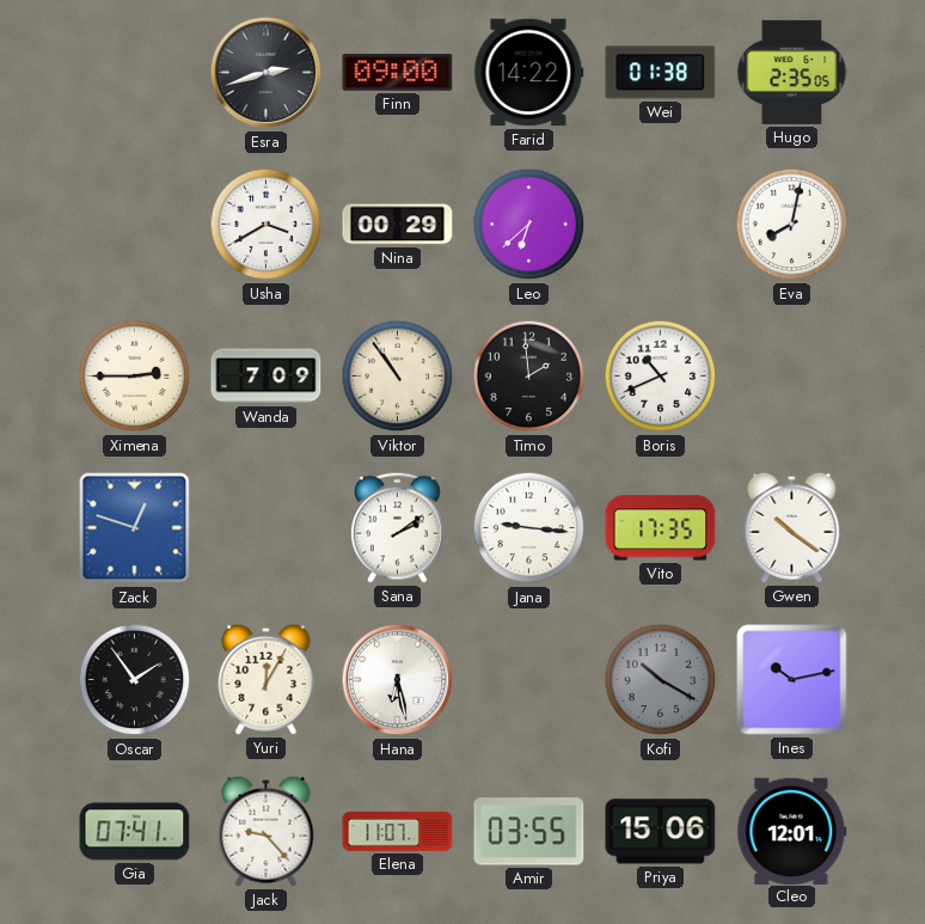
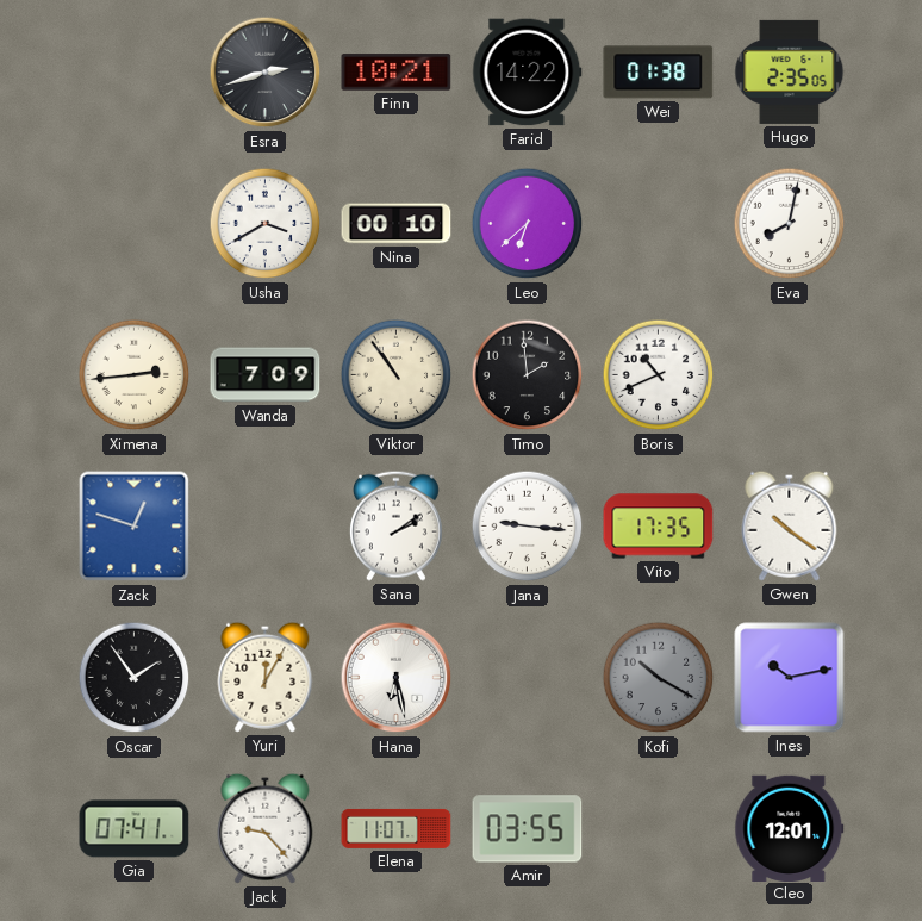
Finn: 09:00 -> 10:21
Nina: 00:29 -> 00:10
Ximena: 2:45 -> 2:44
Priya: 15:06 -> none
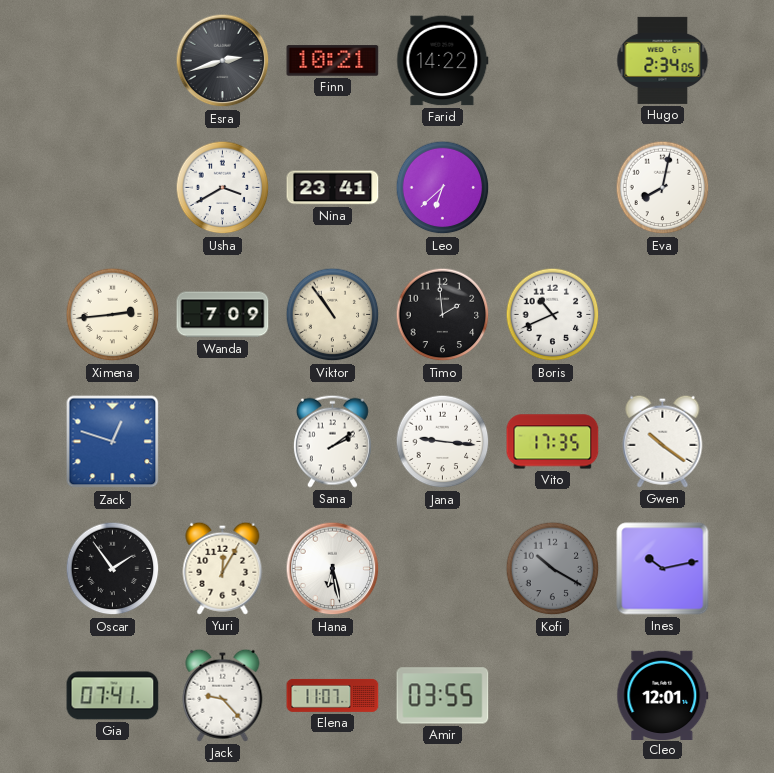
Wei: 01:38 -> none
Hugo: 2:35 -> 2:34
Nina: 00:10 -> 23:41
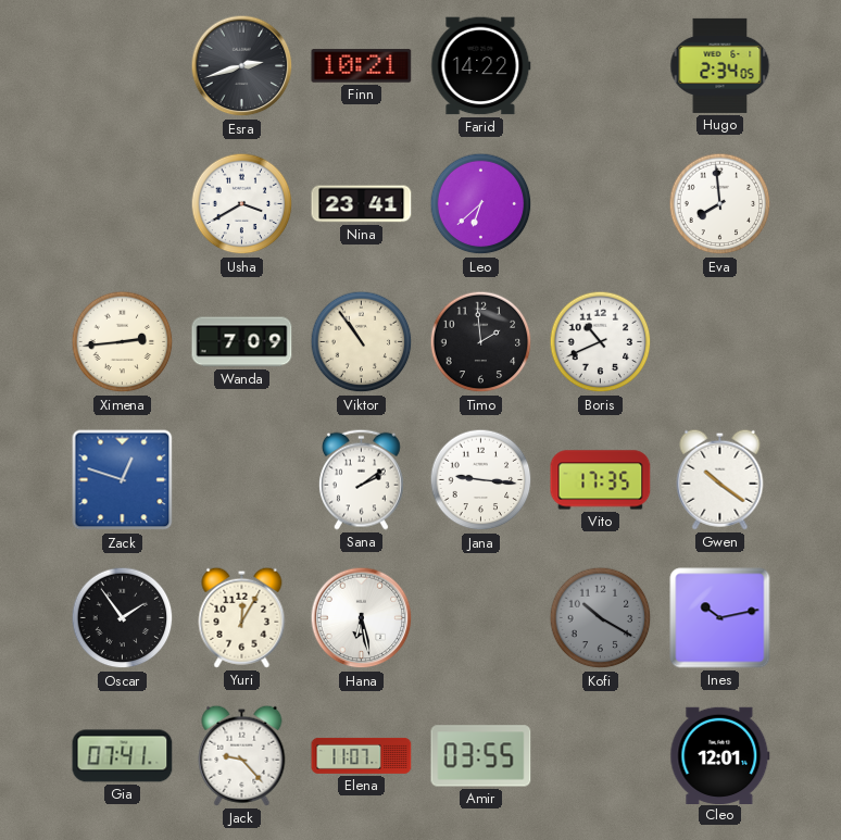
Eva: 8:02 -> 7:59
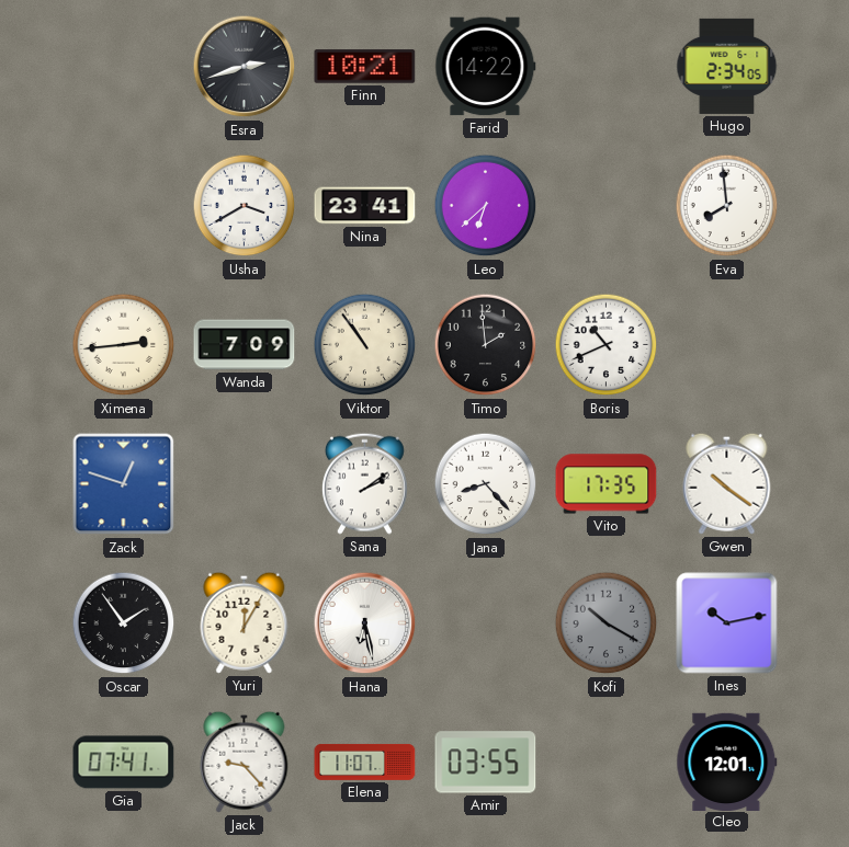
Jana: 9:16 -> 8:23
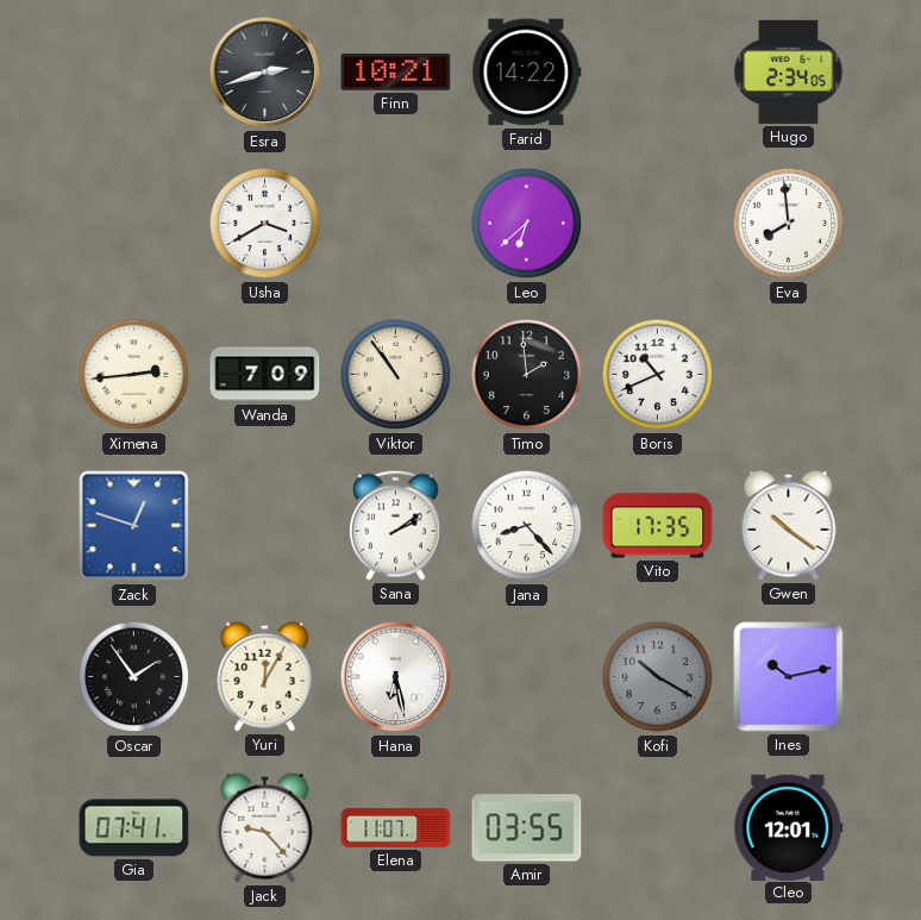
Nina: 23:41 -> none
